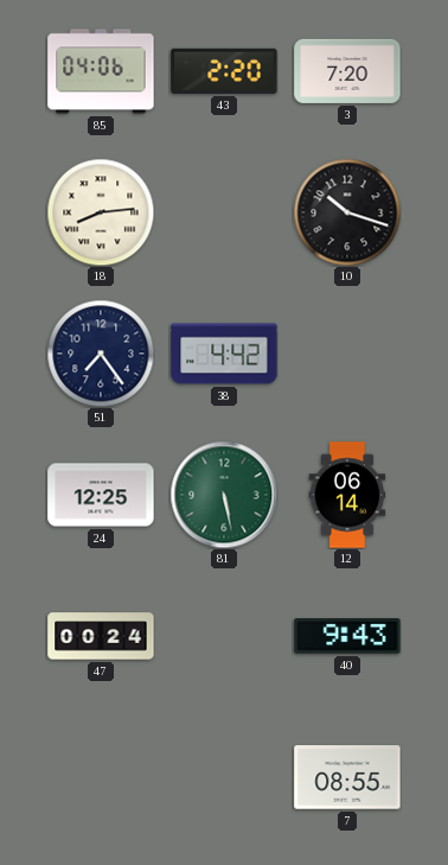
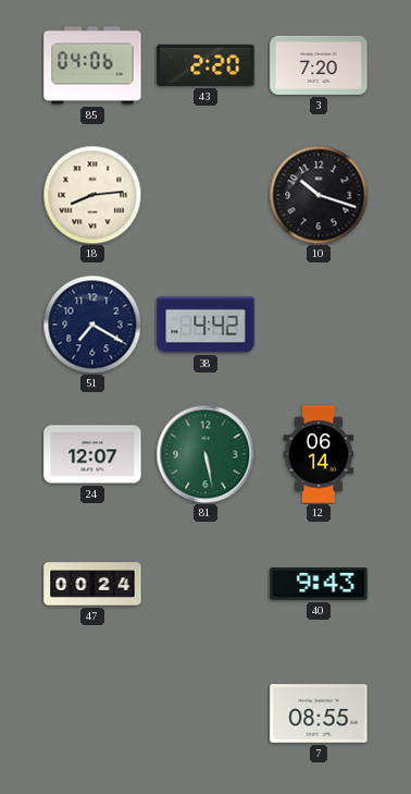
51: 7:24 -> 7:20
24: 12:25 -> 12:07
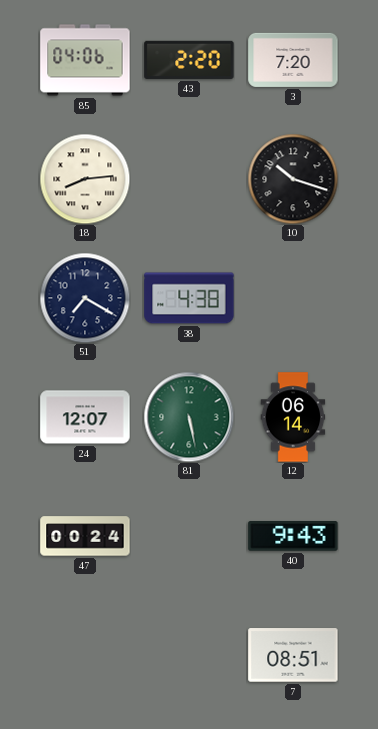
38: 4:42 -> 4:38
7: 08:55 -> 08:51
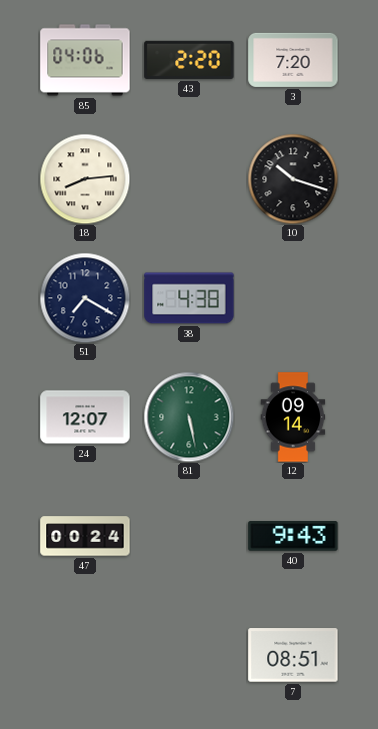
12: 06:14 -> 09:14
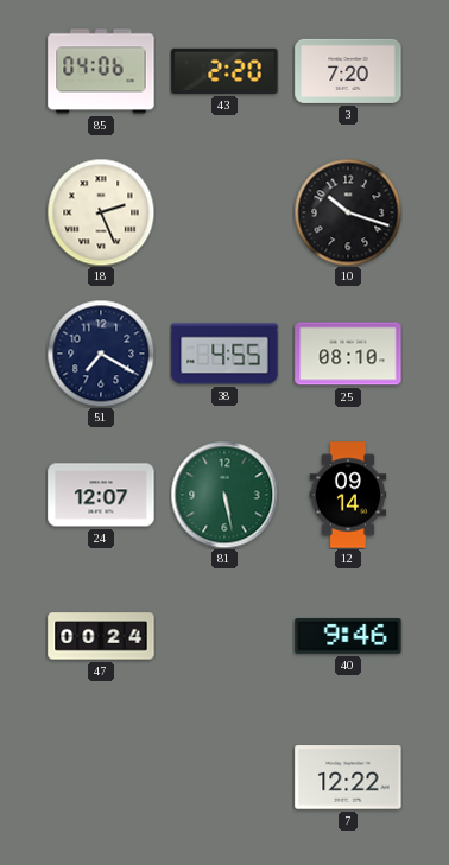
18: 8:14 -> 2:26
38: 4:38 -> 4:55
25: none -> 08:10
40: 9:43 -> 9:46
7: 08:51 -> 12:22
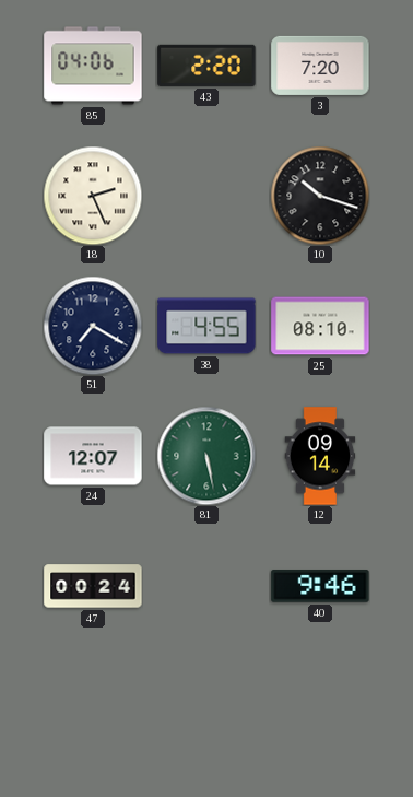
7: 12:22 -> none
